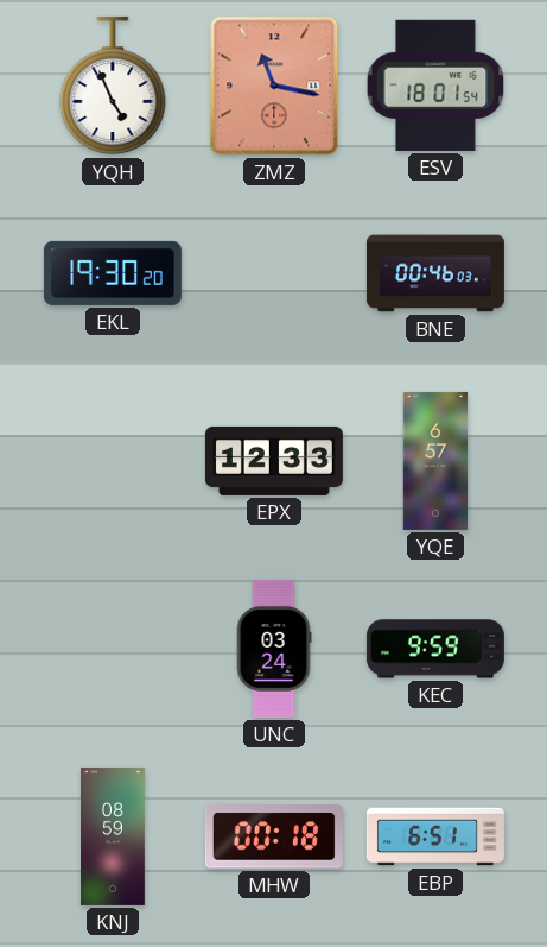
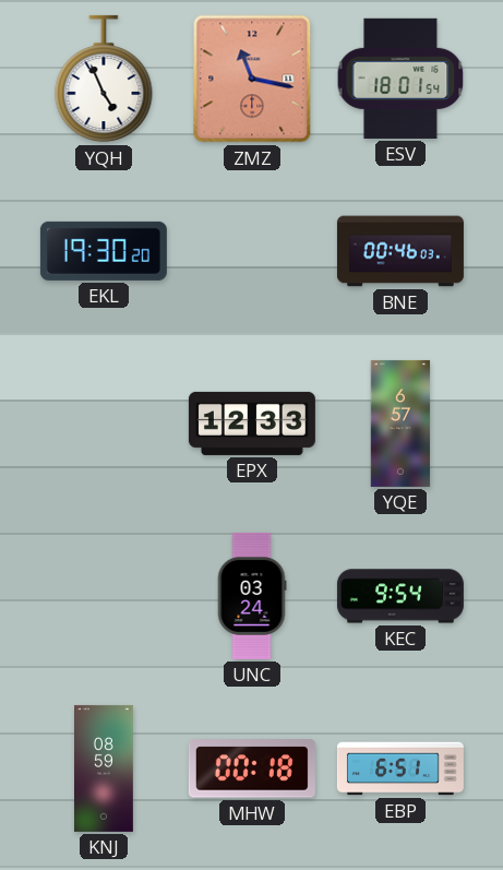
KEC: 9:59 -> 9:54
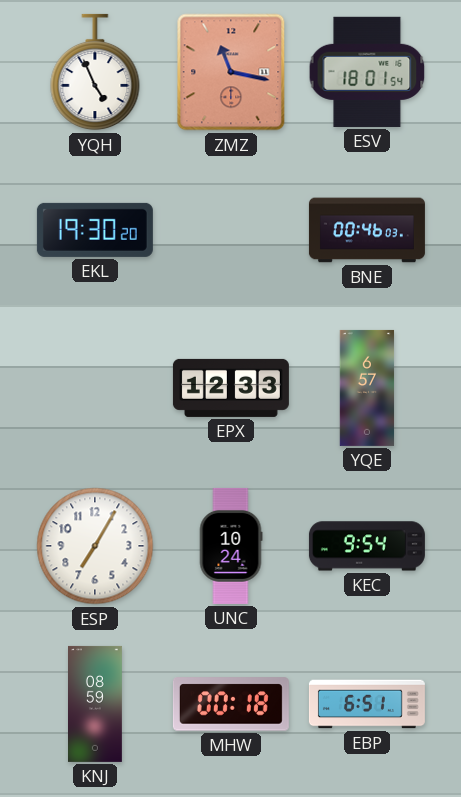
ESP: none -> 7:05
UNC: 03:24 -> 10:24
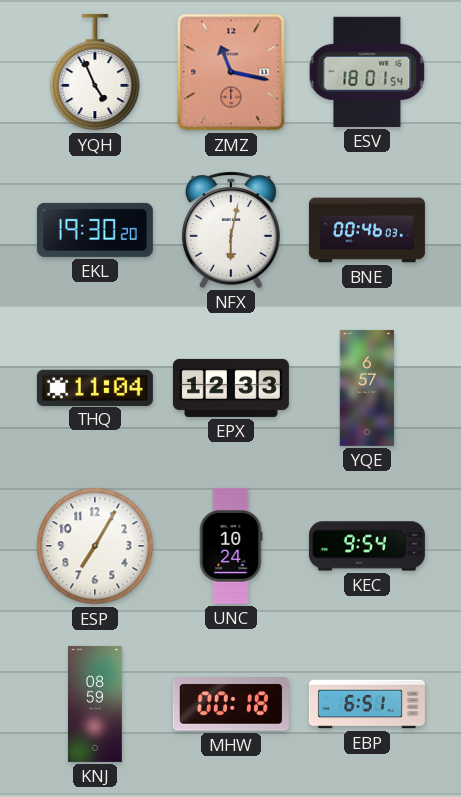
NFX: none -> 6:02
THQ: none -> 11:04
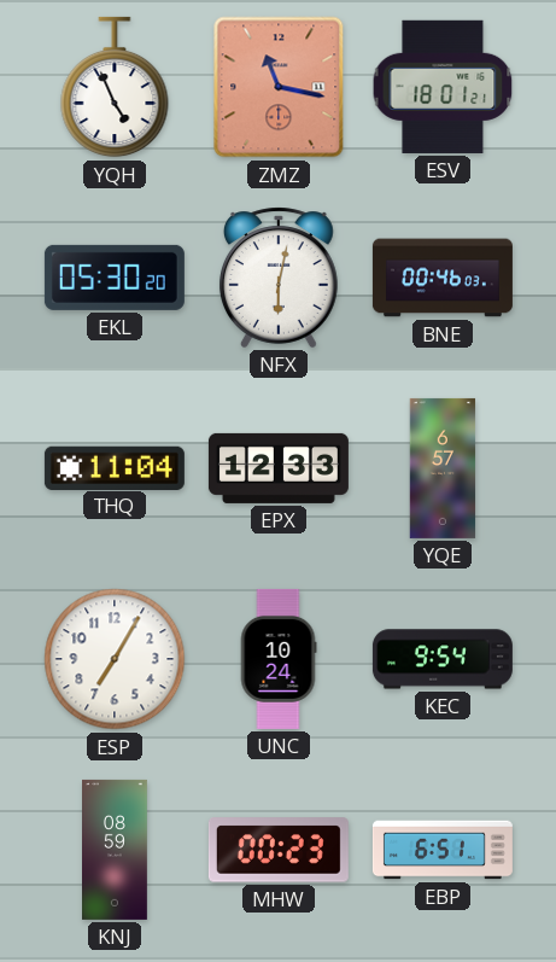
ESV: 18:01:54 -> 18:01:21
EKL: 19:30 -> 05:30
MHW: 00:18 -> 00:23
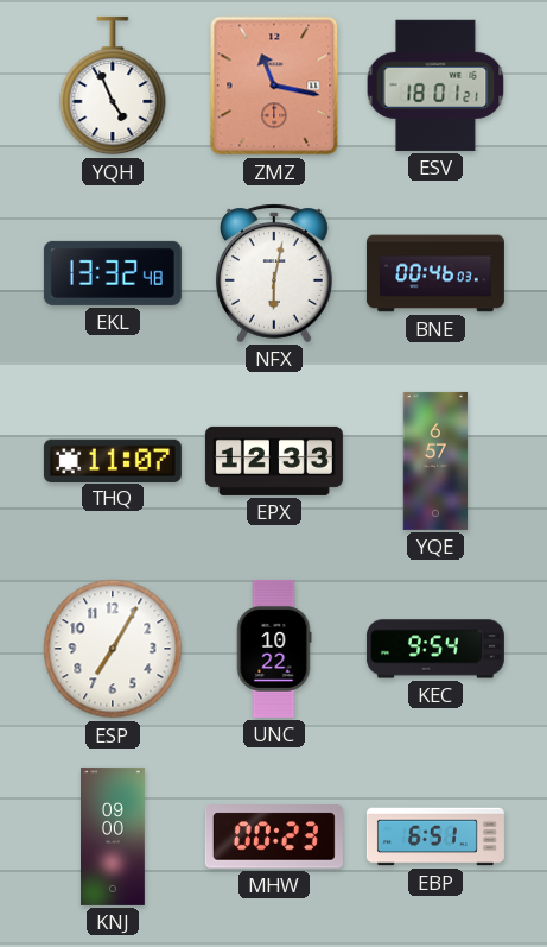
EKL: 05:30 -> 13:32
THQ: 11:04 -> 11:07
UNC: 10:24 -> 10:22
KNJ: 08:59 -> 09:00
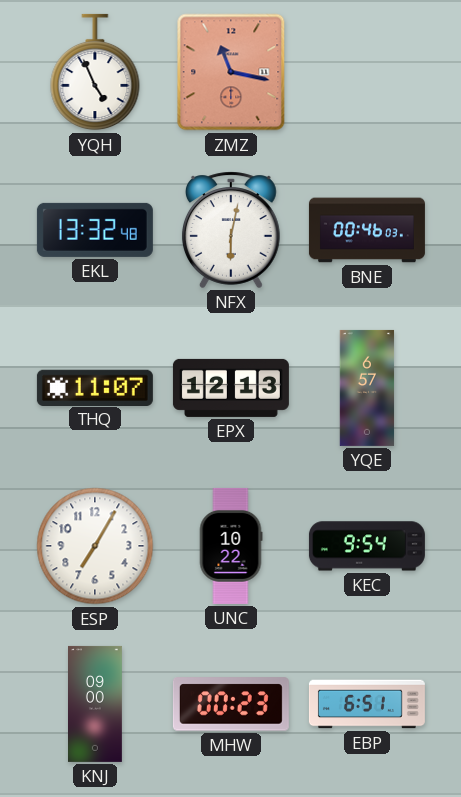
ESV: 18:01 -> none
EPX: 12:33 -> 12:13
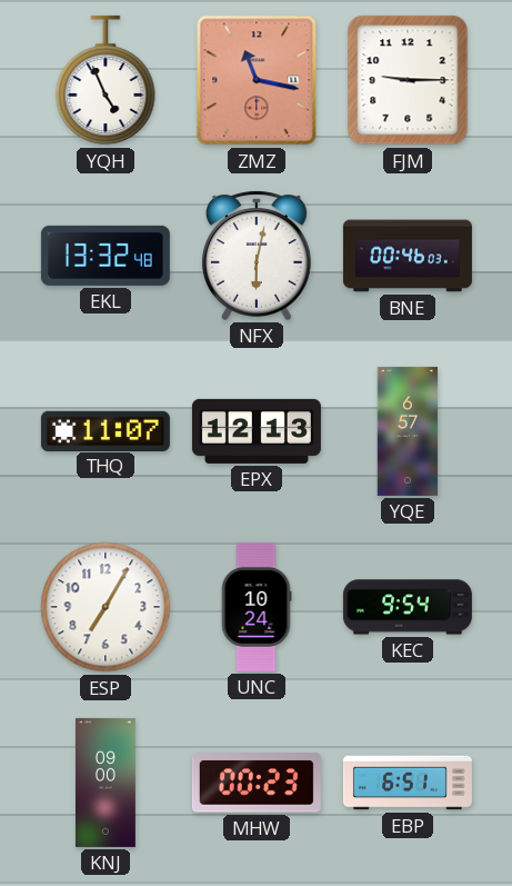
FJM: none -> 9:15
UNC: 10:22 -> 10:24
